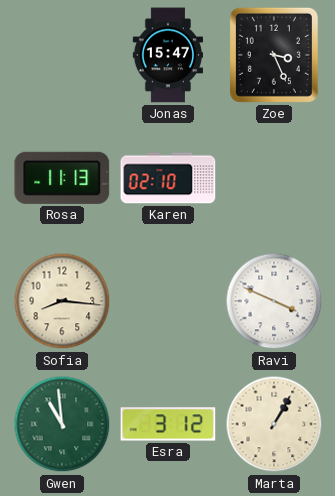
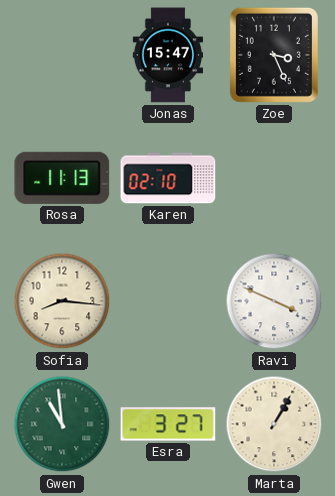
Esra: 3:12 -> 3:27
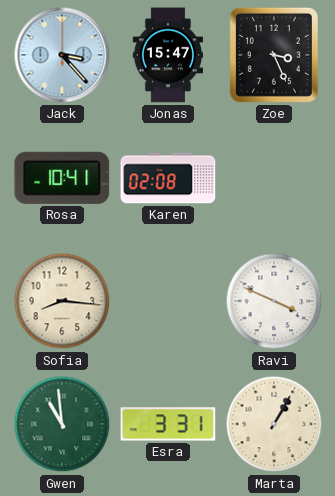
Jack: none -> 3:23
Rosa: 11:13 -> 10:41
Karen: 02:10 -> 02:08
Esra: 3:27 -> 3:31
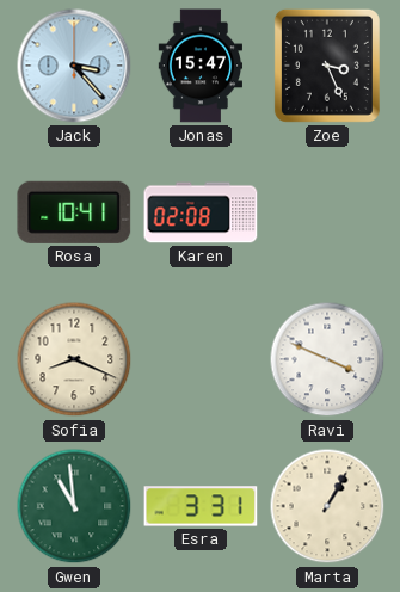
Sofia: 8:16 -> 8:19
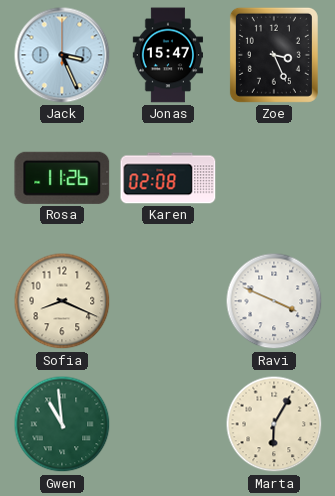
Jack: 3:23 -> 3:26
Rosa: 10:41 -> 11:26
Esra: 3:31 -> none
Marta: 1:05 -> 6:05
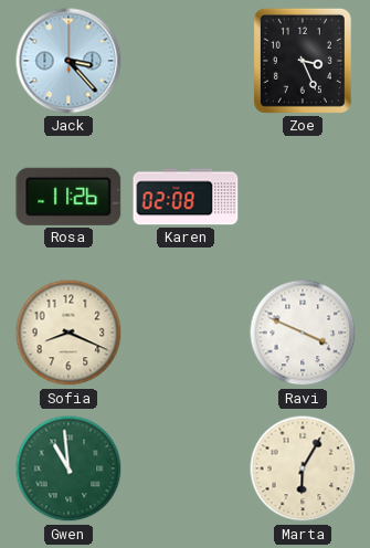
Jack: 3:26 -> 3:23
Jonas: 15:47 -> none
